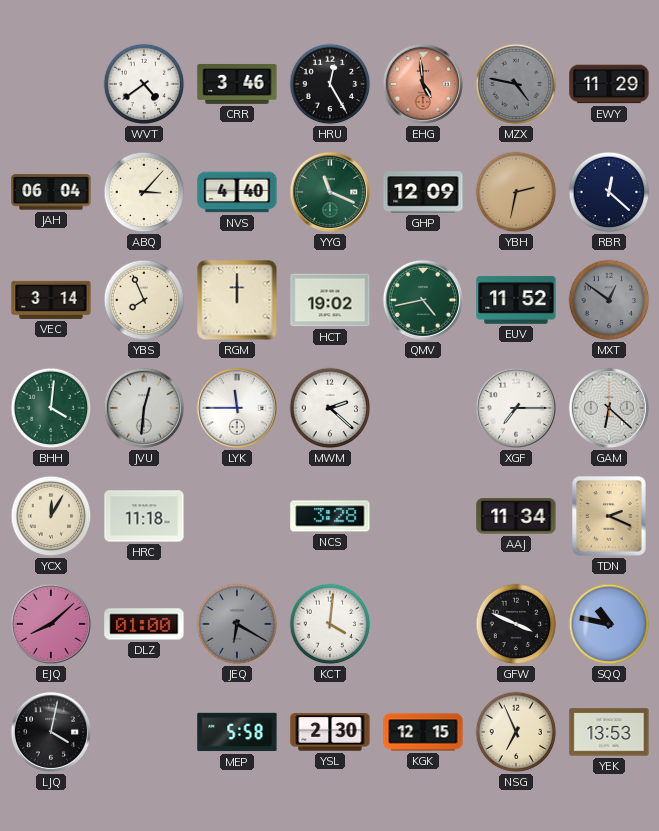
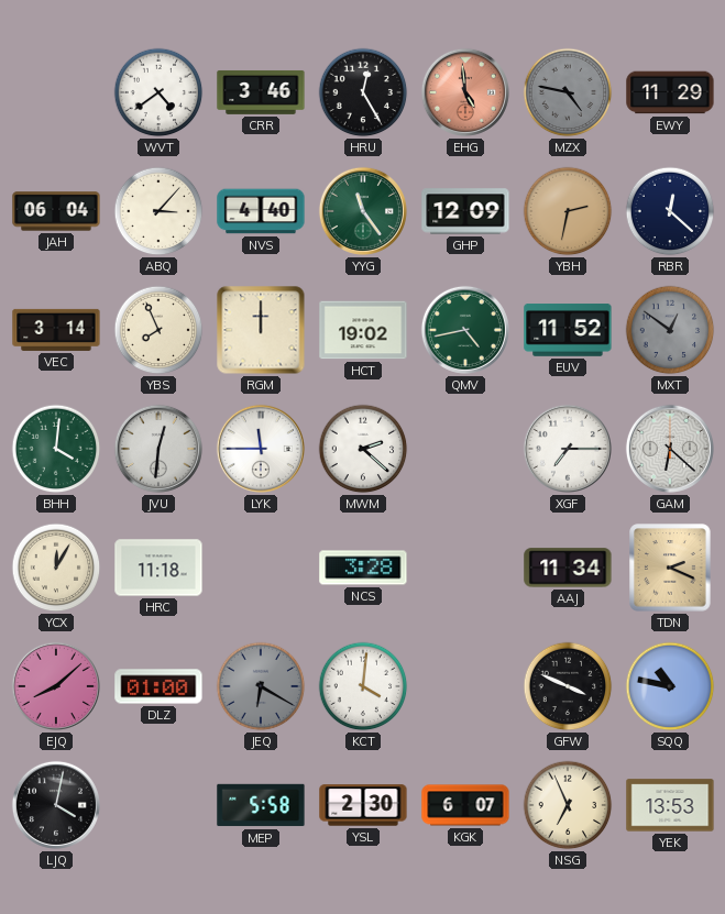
YYG: 11:19 -> 11:24
KGK: 12:15 -> 6:07
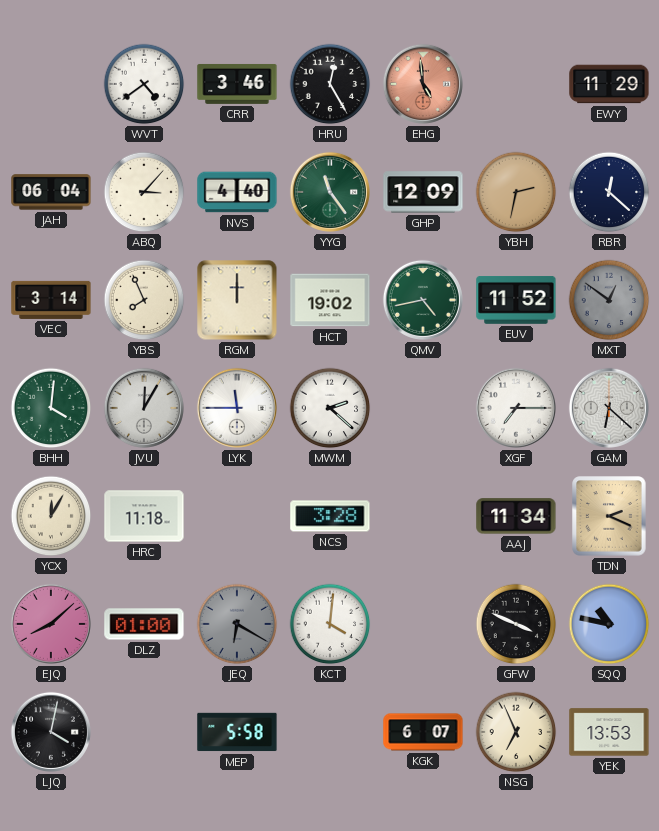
MZX: 4:47 -> none
JVU: 12:31 -> 12:05
YSL: 2:30 -> none
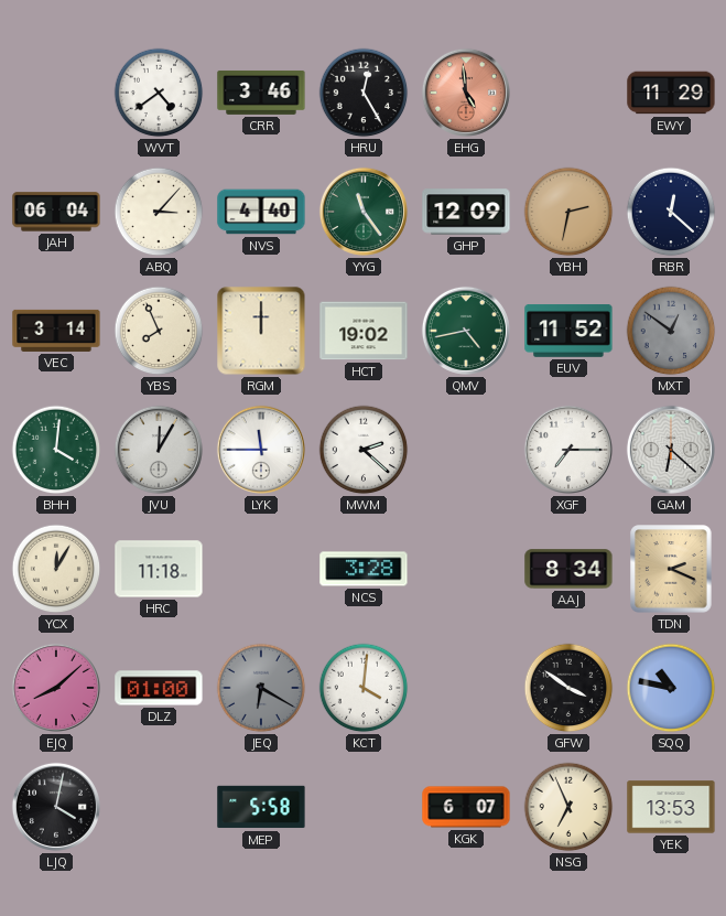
AAJ: 11:34 -> 8:34
GFW: 3:49 -> 3:51
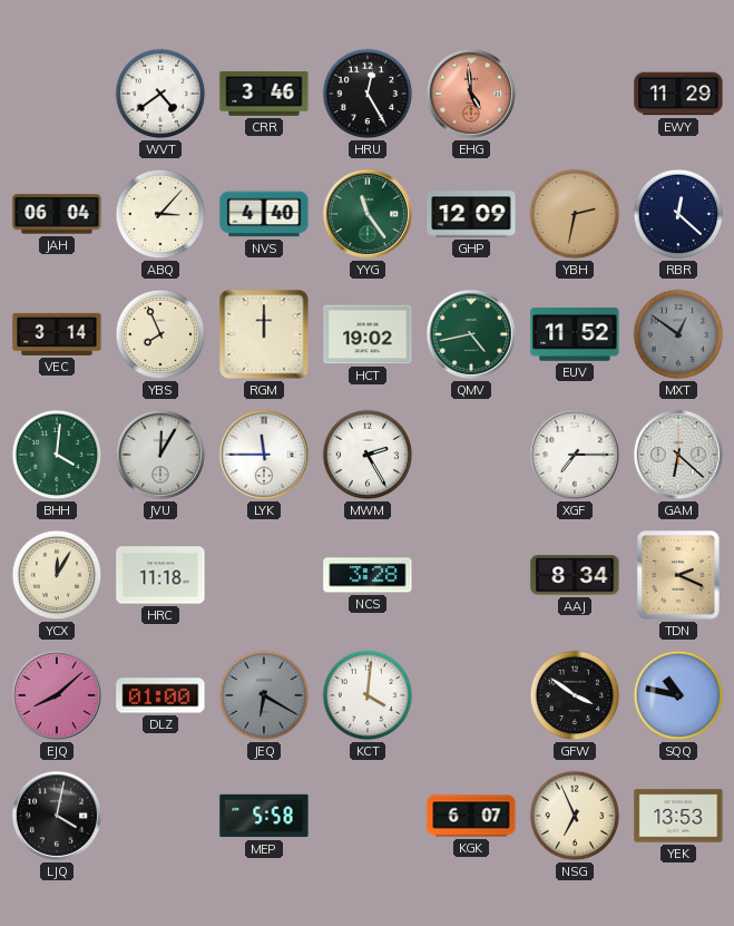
MWM: 2:22 -> 2:25
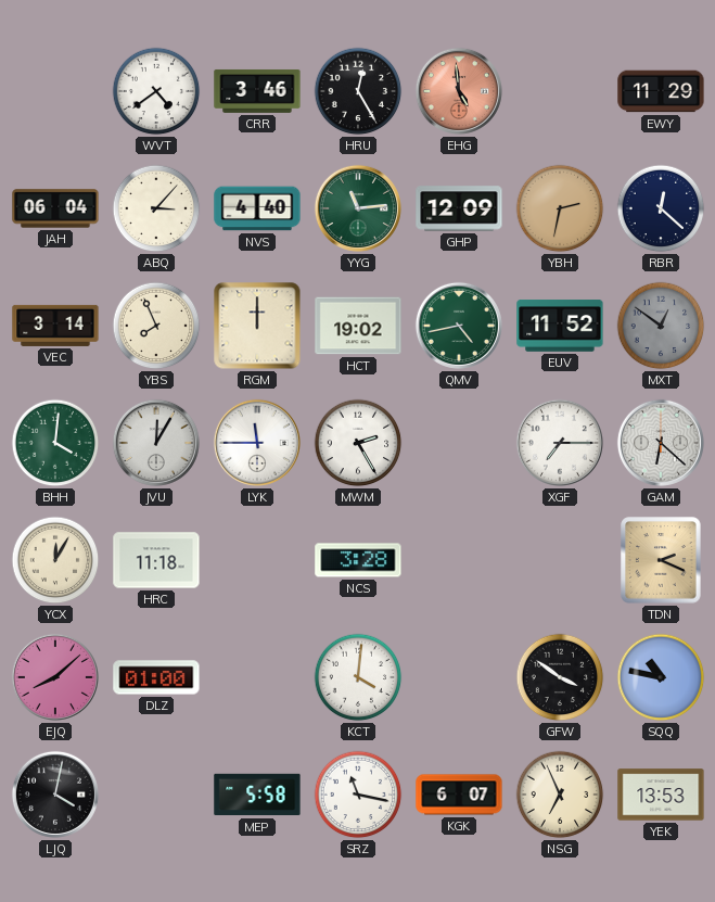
YYG: 11:24 -> 11:14
AAJ: 8:34 -> none
JEQ: 6:20 -> none
SRZ: none -> 11:17
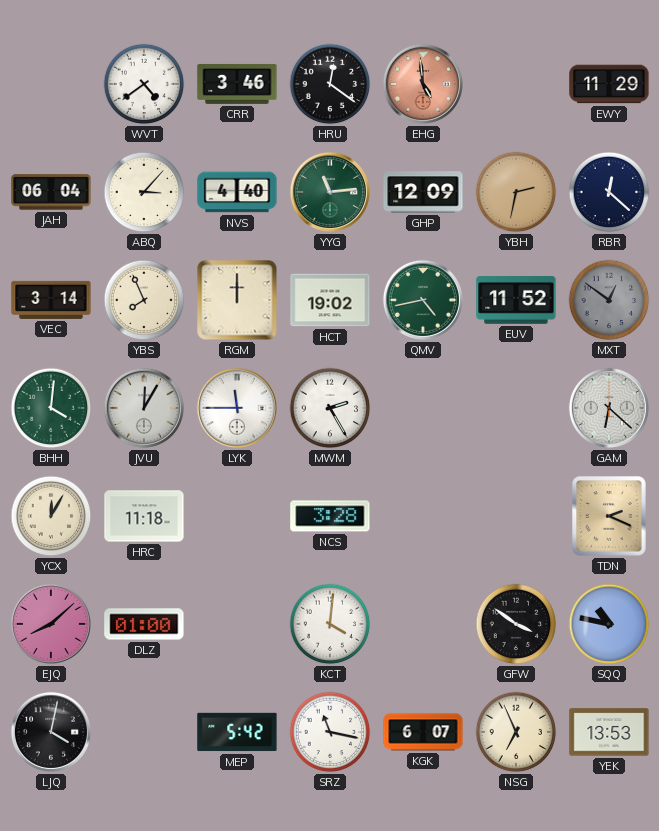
HRU: 12:25 -> 12:21
XGF: 7:15 -> none
MEP: 5:58 -> 5:42
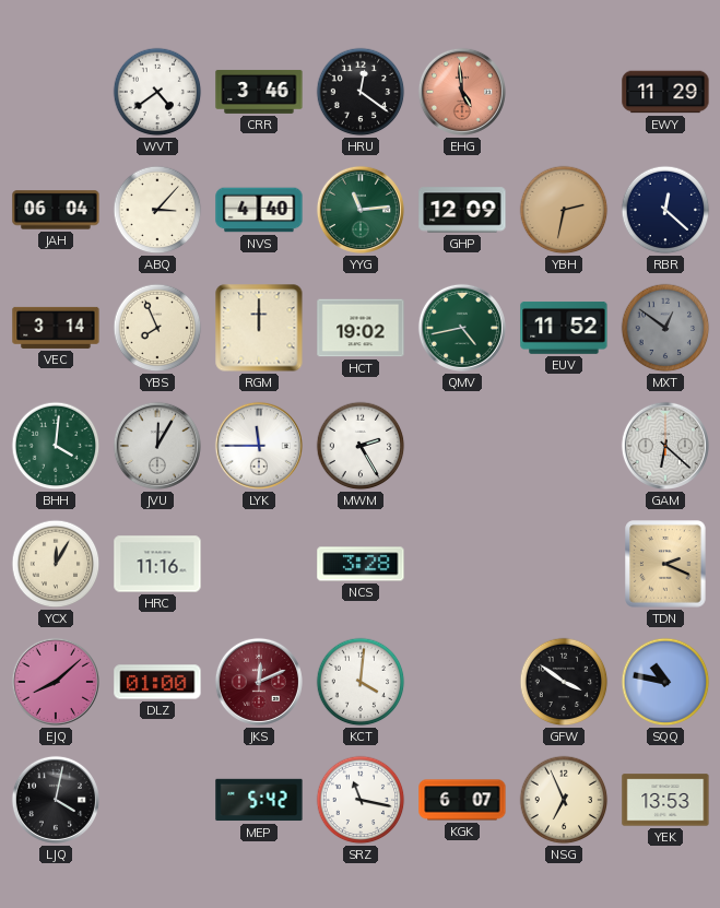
HRC: 11:18 -> 11:16
JKS: none -> 12:11
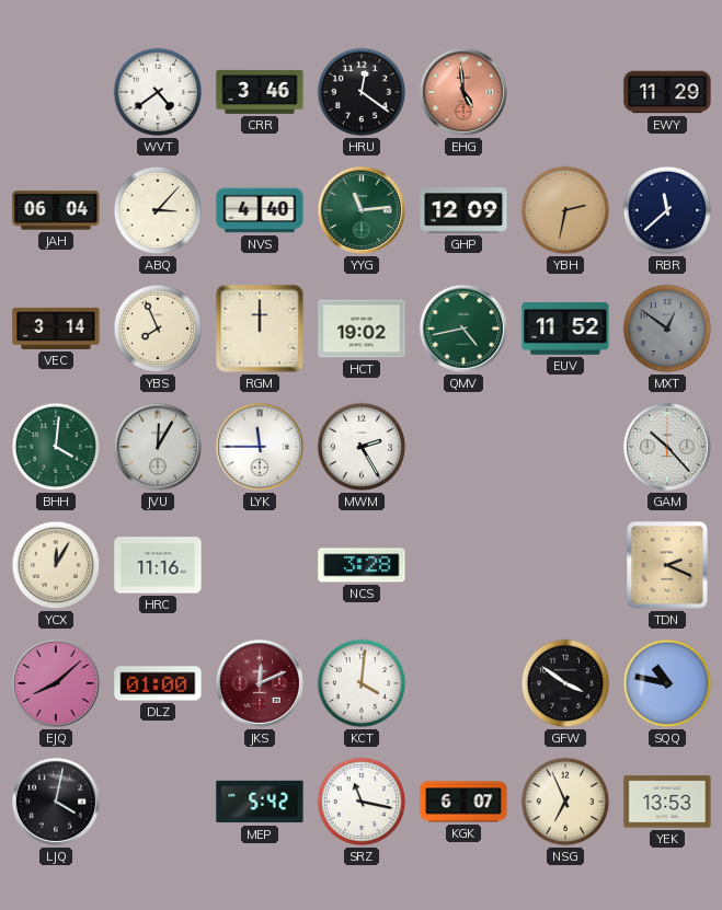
RBR: 12:22 -> 11:38
GAM: 6:22 -> 10:23
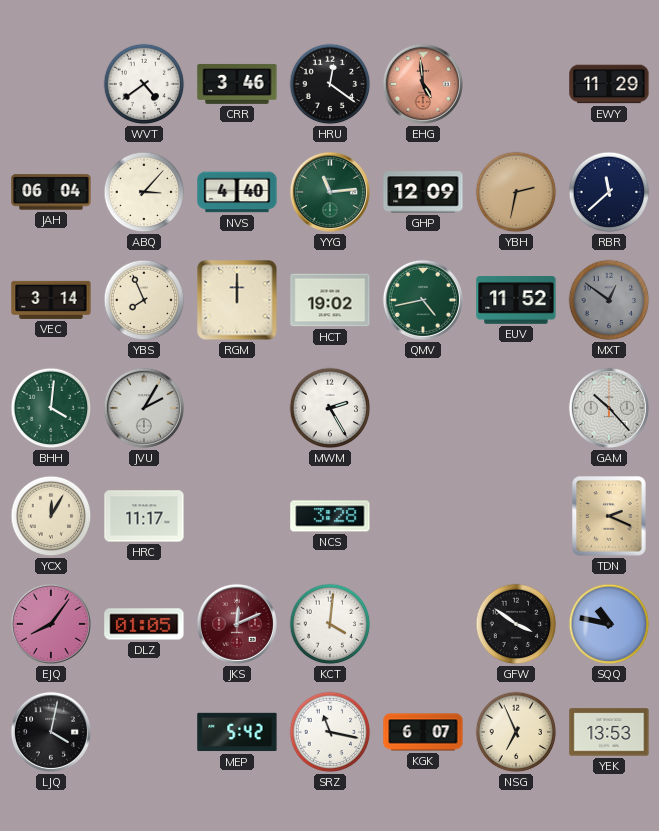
JVU: 12:05 -> 2:05
LYK: 11:45 -> none
HRC: 11:16 -> 11:17
EJQ: 8:08 -> 8:06
DLZ: 01:00 -> 01:05
